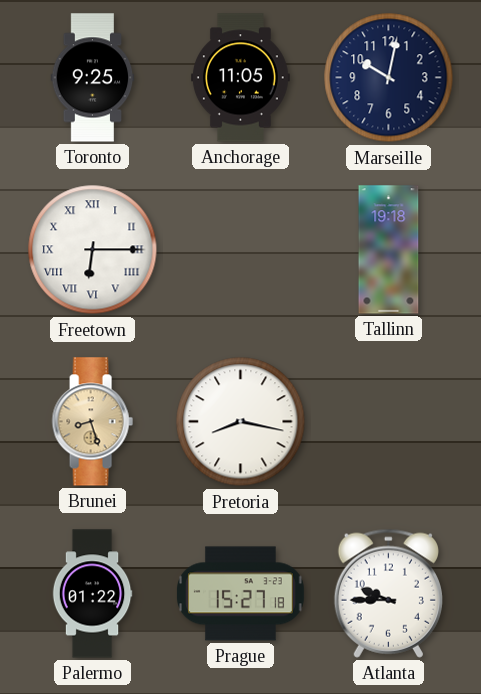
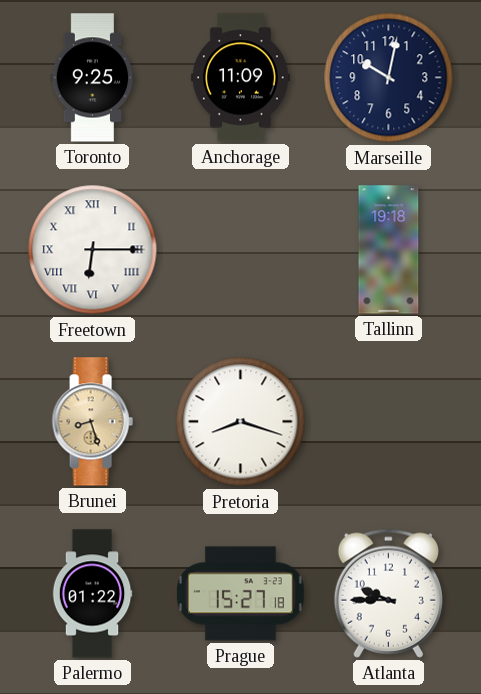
Anchorage: 11:05 -> 11:09
Pretoria: 8:17 -> 8:18
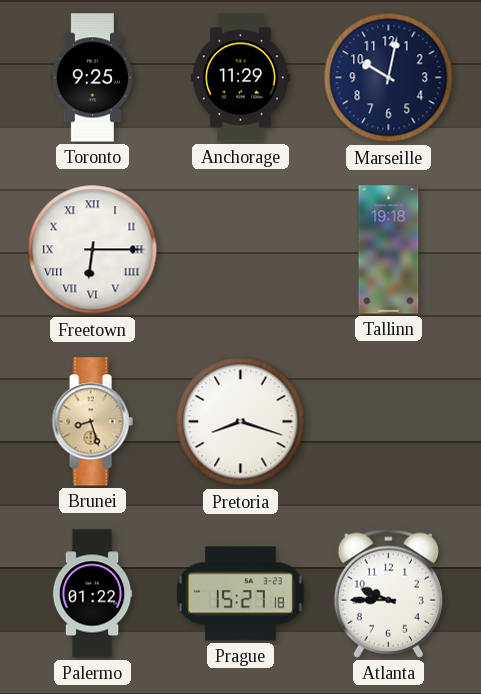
Anchorage: 11:09 -> 11:29
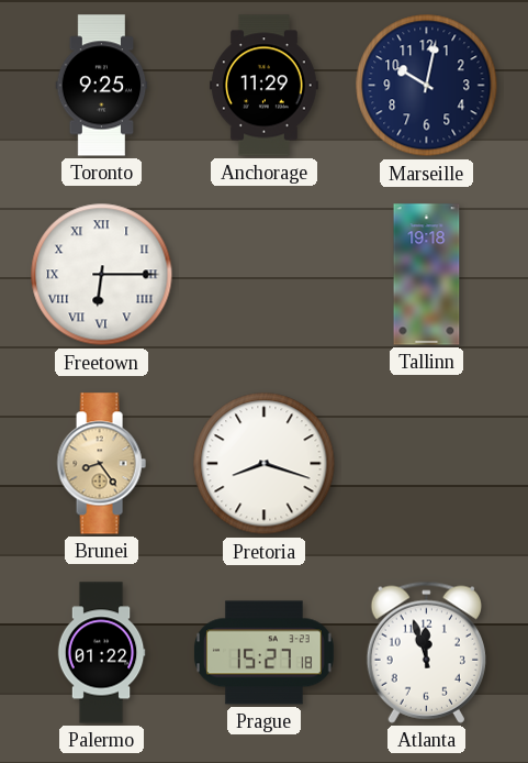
Brunei: 8:27 -> 8:24
Atlanta: 9:45 -> 11:57
